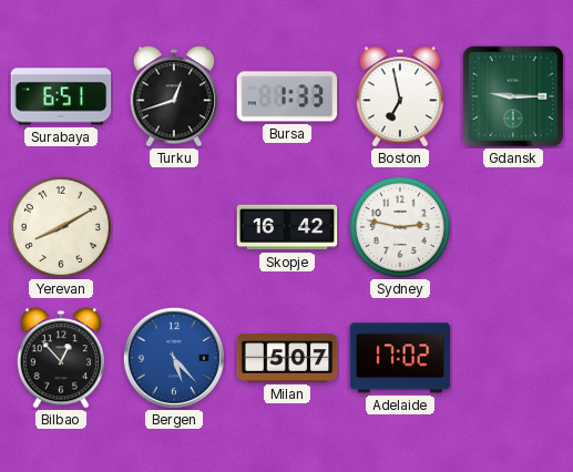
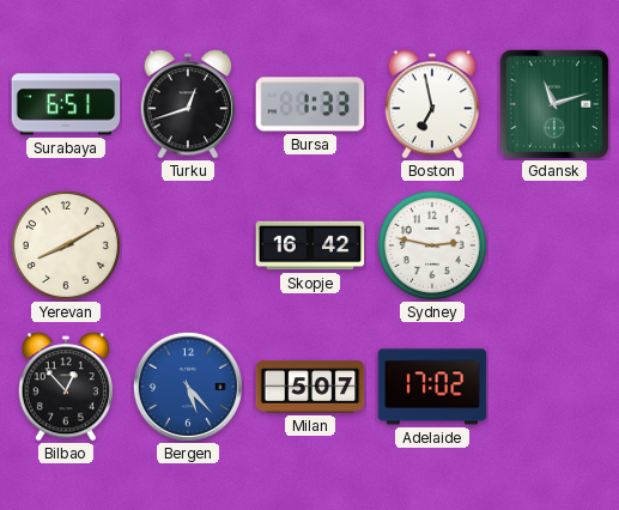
Gdansk: 9:15 -> 11:12
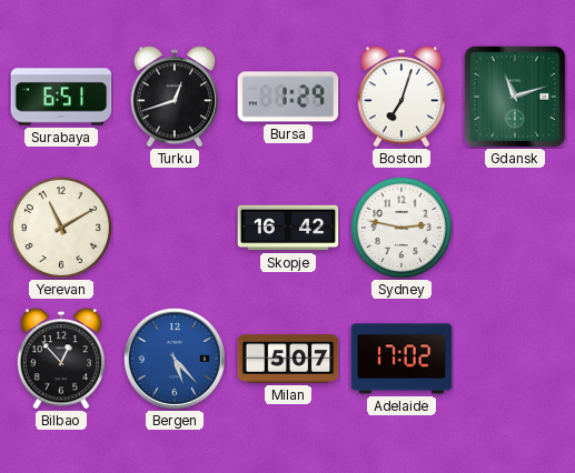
Bursa: 1:33 -> 1:29
Boston: 6:58 -> 7:03
Yerevan: 8:10 -> 11:10
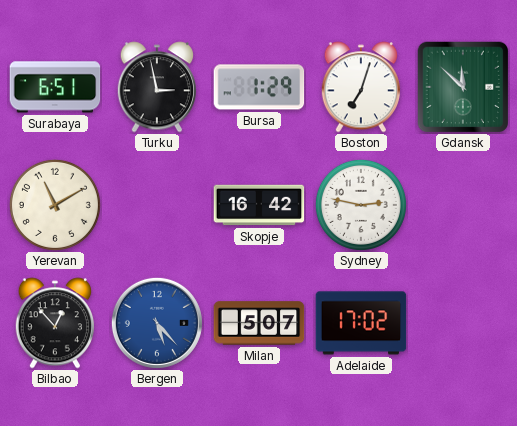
Turku: 12:42 -> 2:58
Gdansk: 11:12 -> 11:52
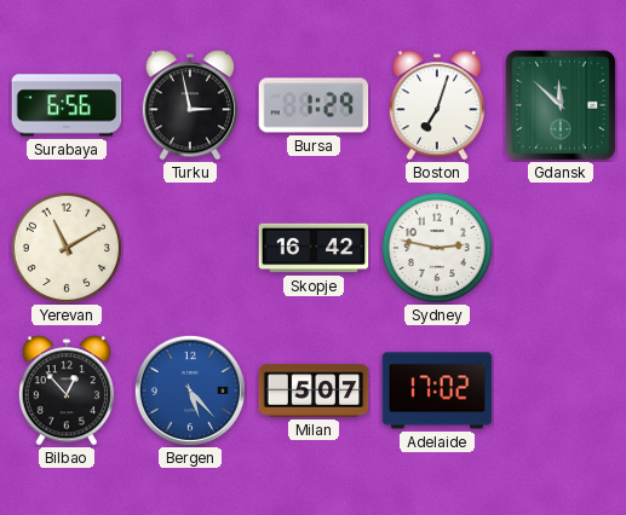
Surabaya: 6:51 -> 6:56
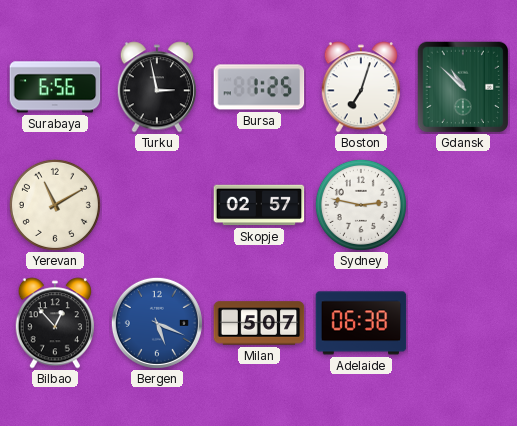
Bursa: 1:29 -> 1:25
Gdansk: 11:52 -> 10:52
Skopje: 16:42 -> 02:57
Bergen: 5:23 -> 5:19
Adelaide: 17:02 -> 06:38
